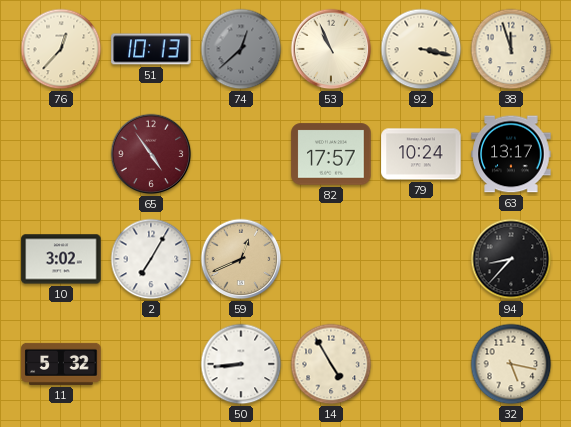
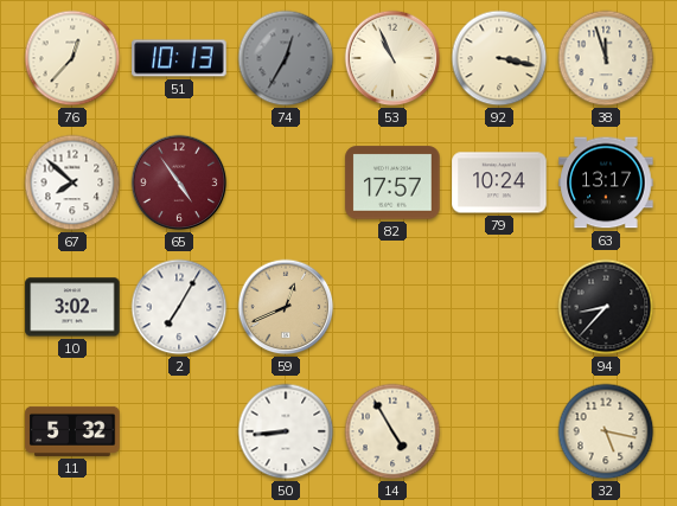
74: 12:38 -> 12:35
67: none -> 7:52
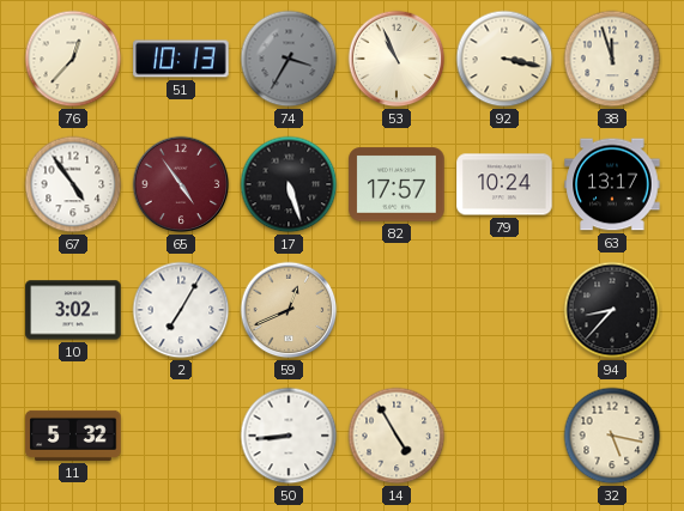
74: 12:35 -> 3:35
67: 7:52 -> 4:54
17: none -> 5:27
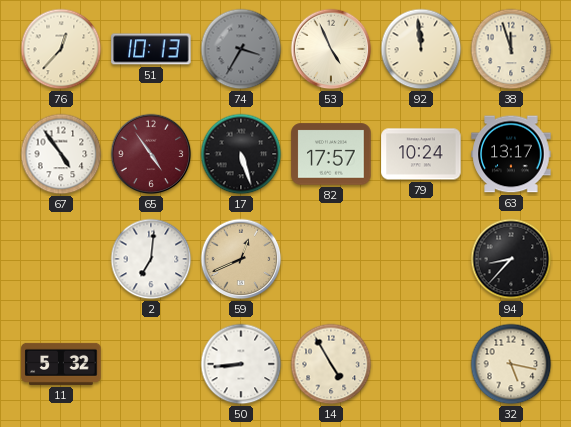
53: 10:56 -> 4:56
92: 3:17 -> 11:59
10: 3:02 -> none
2: 7:05 -> 7:01
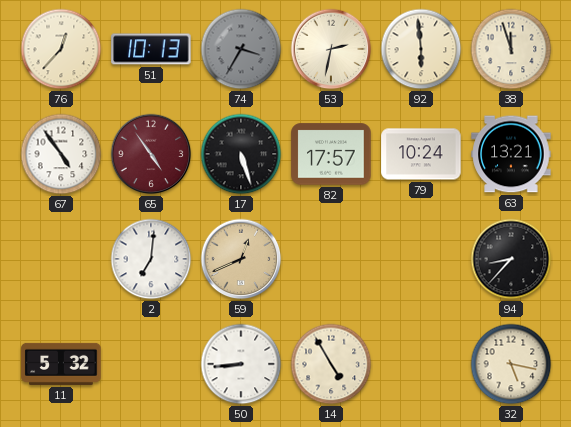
53: 4:56 -> 2:32
92: 11:59 -> 5:59
63: 13:17 -> 13:21
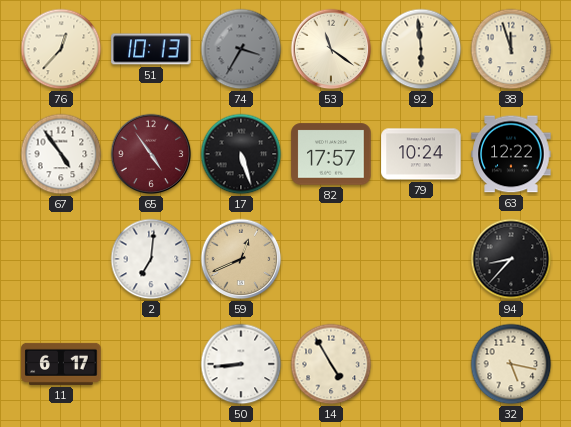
53: 2:32 -> 11:21
63: 13:21 -> 12:22
11: 5:32 -> 6:17
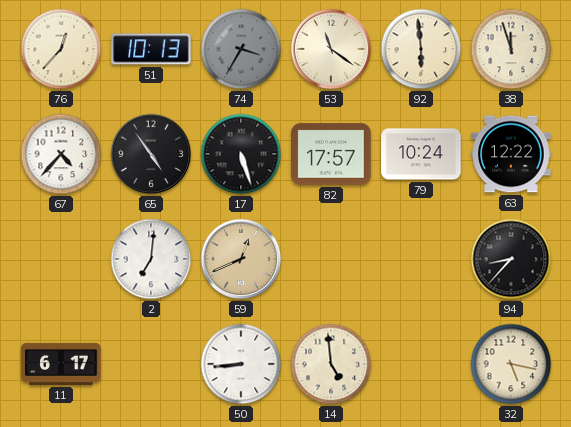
67: 4:54 -> 4:37
65 dial: burgundy -> black
14: 4:55 -> 4:59
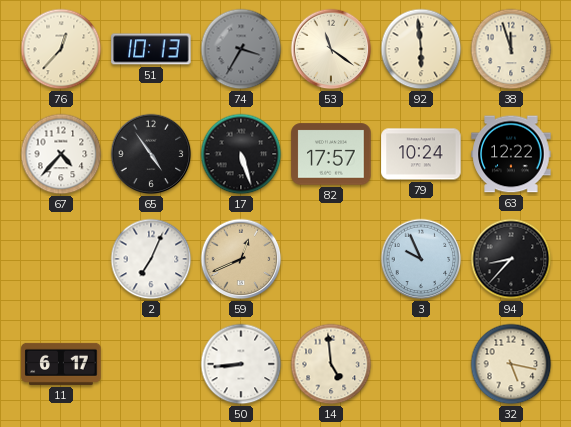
2: 7:01 -> 7:04
3: none -> 9:56
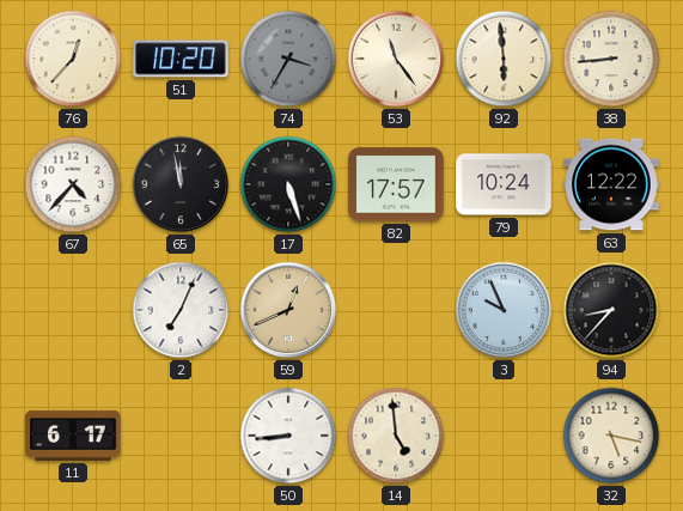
51: 10:13 -> 10:20
53: 11:21 -> 11:24
38: 11:57 -> 8:44
65: 4:54 -> 11:58
